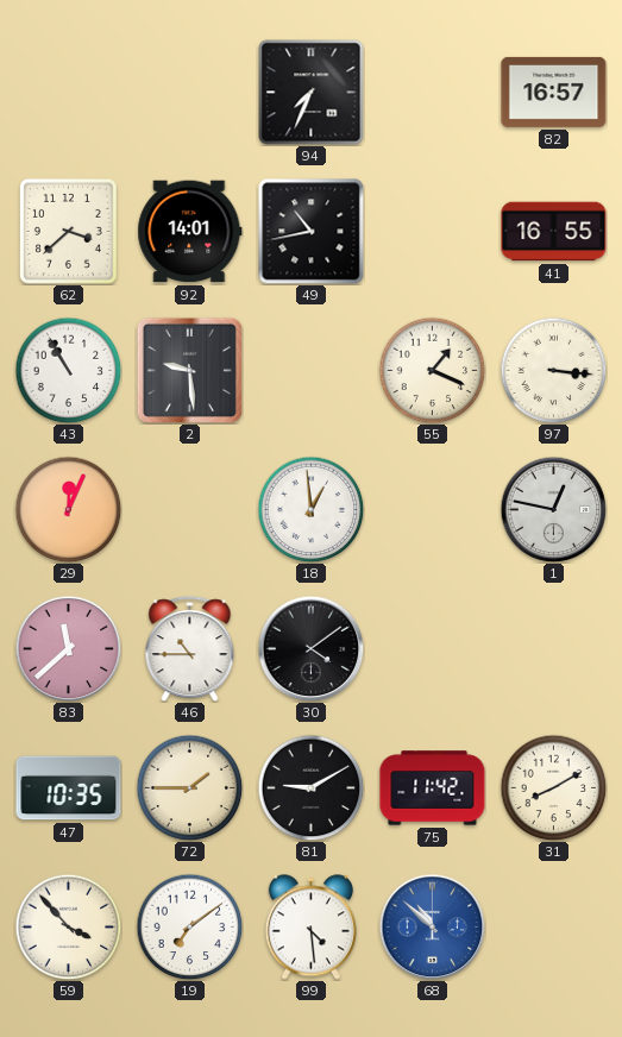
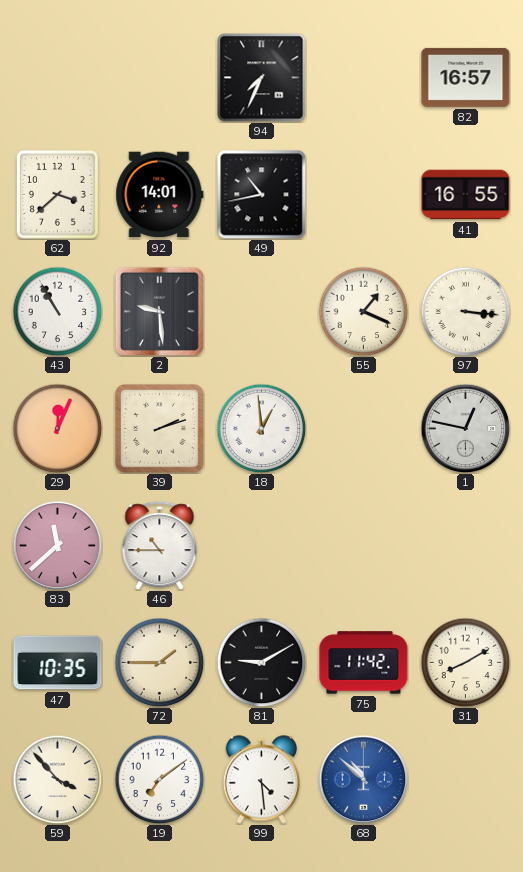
39: none -> 2:12
30: 4:09 -> none
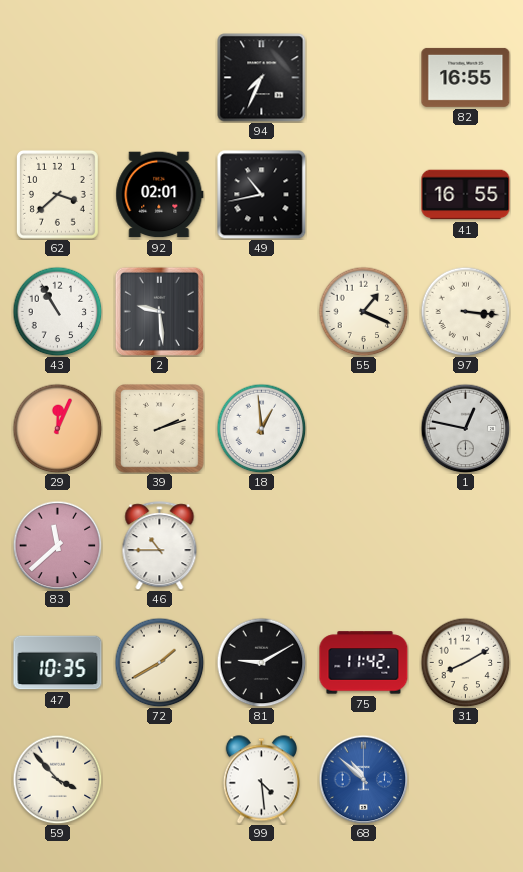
82: 16:57 -> 16:55
92: 14:01 -> 02:01
72: 1:45 -> 1:40
19: 7:09 -> none
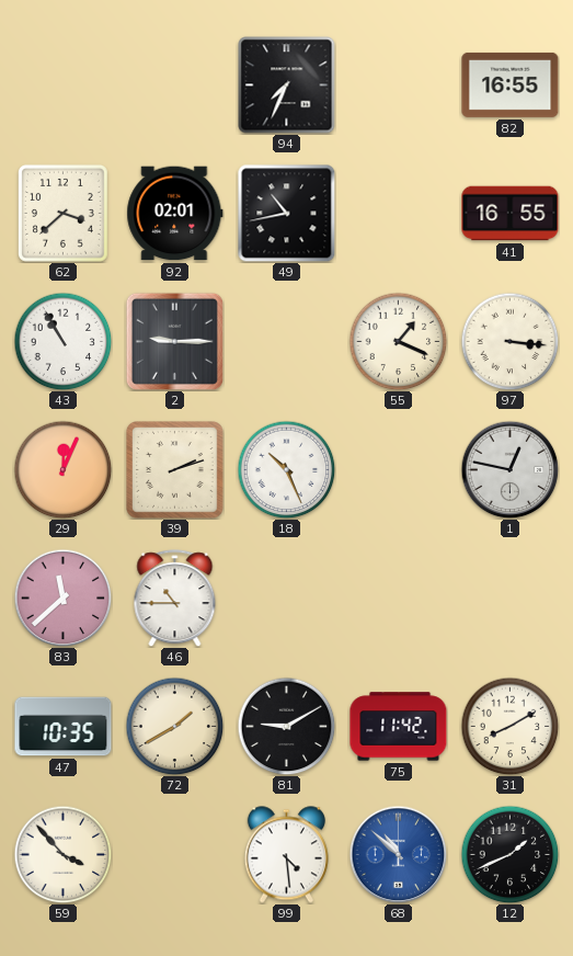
2: 9:29 -> 9:15
18: 12:59 -> 10:26
12: none -> 1:41
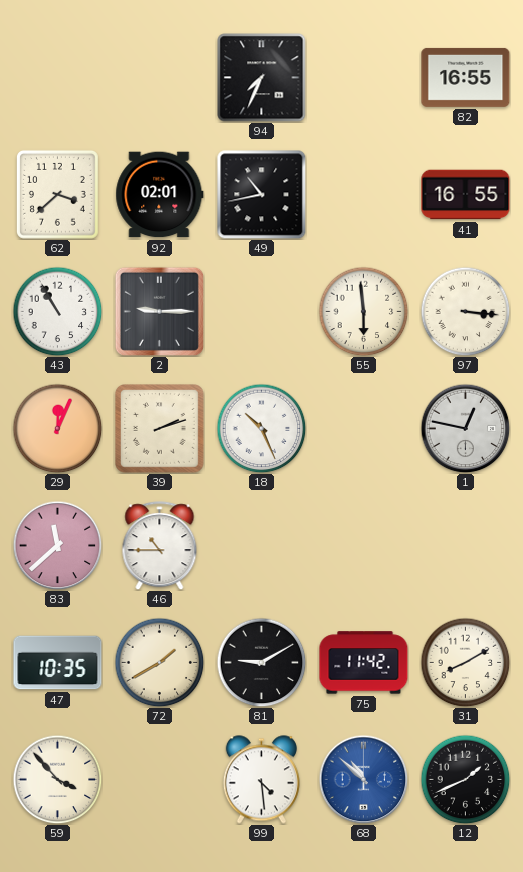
55: 1:19 -> 5:59
